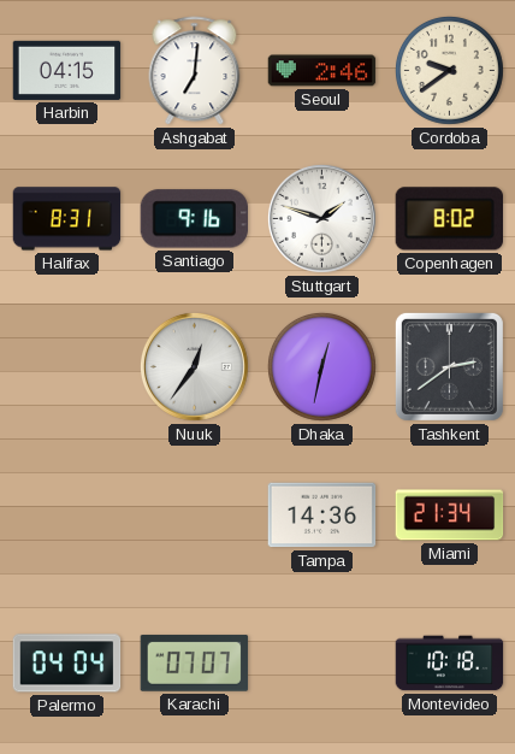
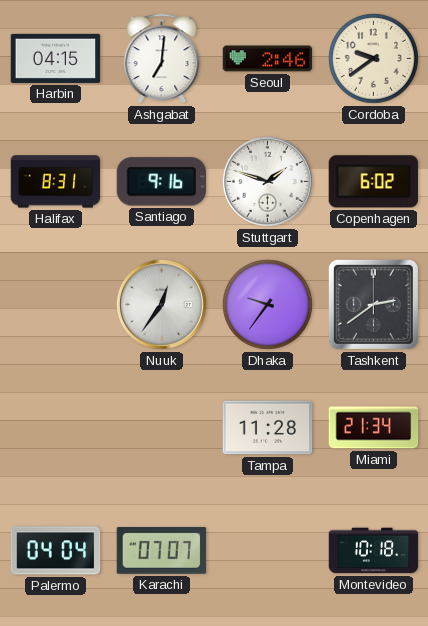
Copenhagen: 8:02 -> 6:02
Dhaka: 12:32 -> 9:36
Tampa: 14:36 -> 11:28
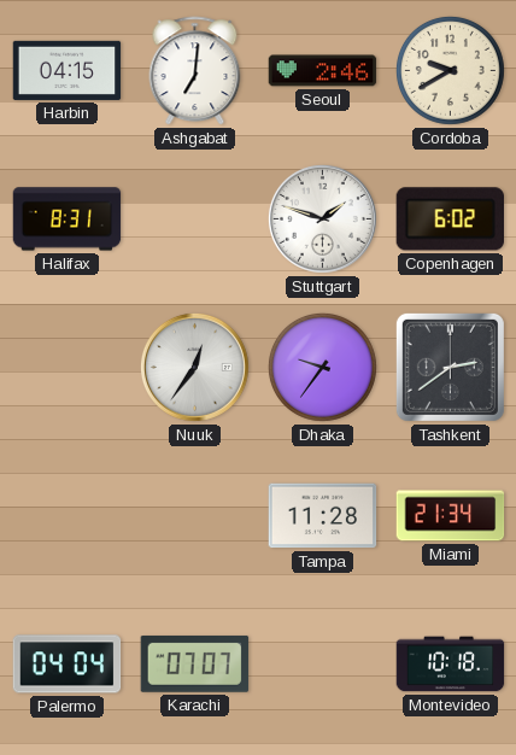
Cordoba: 9:39 -> 9:40
Santiago: 9:16 -> none
